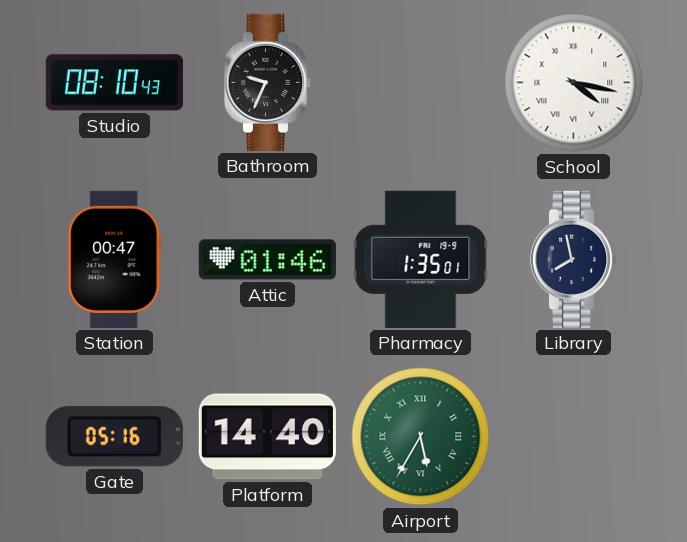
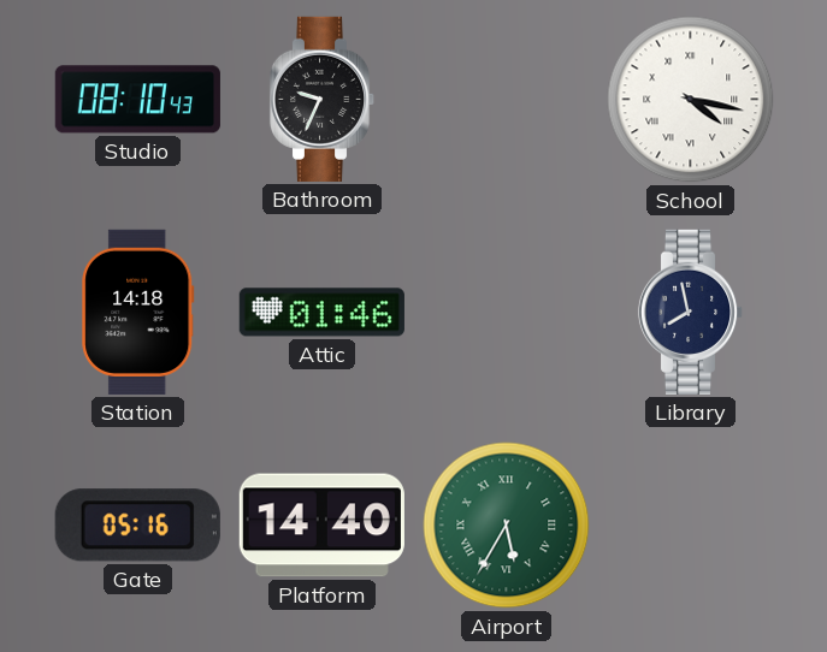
Station: 00:47 -> 14:18
Pharmacy: 1:35 -> none
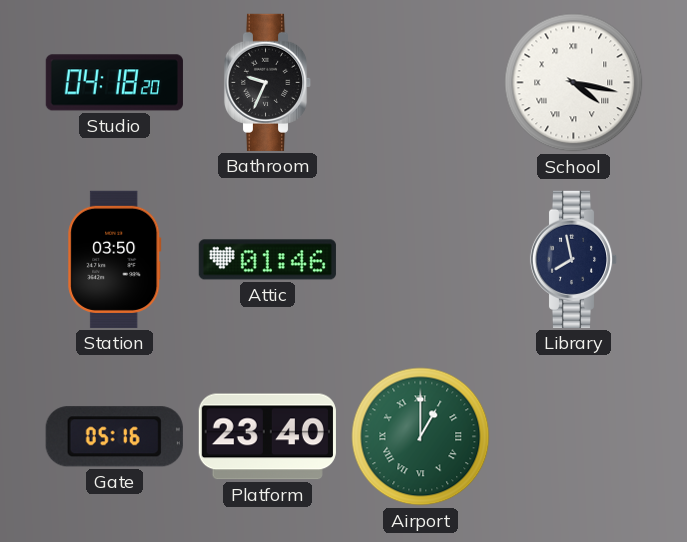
Studio: 08:10 -> 04:18
Station: 14:18 -> 03:50
Platform: 14:40 -> 23:40
Airport: 5:35 -> 1:00
